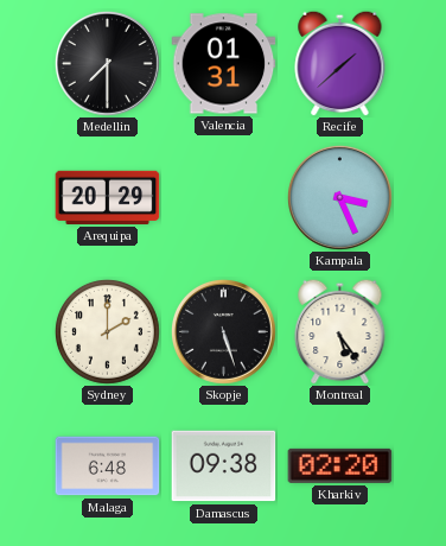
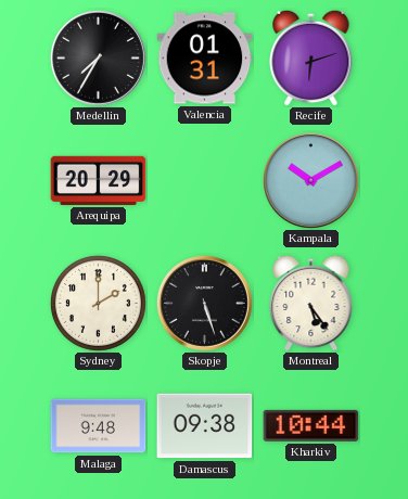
Medellin: 7:30 -> 7:35
Recife: 1:38 -> 6:12
Kampala: 3:26 -> 10:10
Malaga: 6:48 -> 9:48
Kharkiv: 02:20 -> 10:44
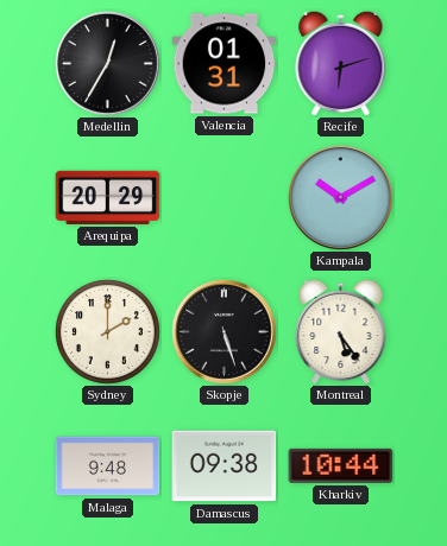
Medellin: 7:35 -> 12:35
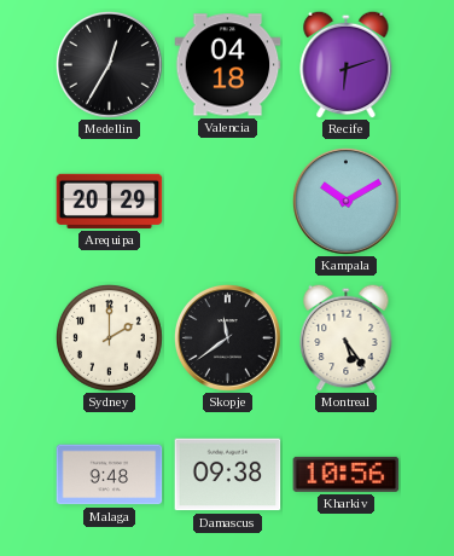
Valencia: 01:31 -> 04:18
Skopje: 5:27 -> 11:39
Kharkiv: 10:44 -> 10:56
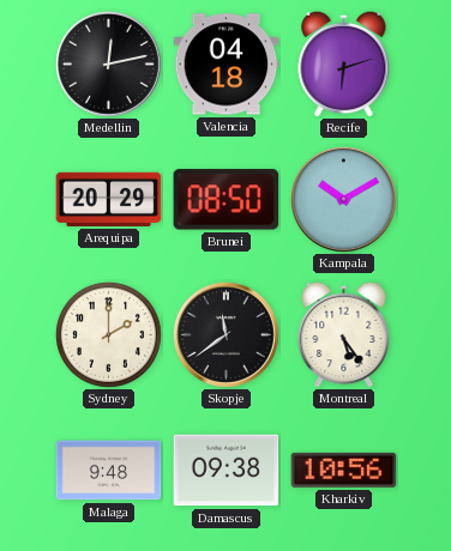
Medellin: 12:35 -> 12:13
Brunei: none -> 08:50
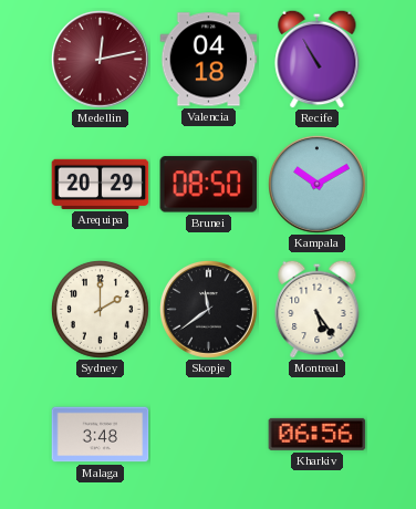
Medellin dial: black -> burgundy
Recife: 6:12 -> 10:55
Malaga: 9:48 -> 3:48
Damascus: 09:38 -> none
Kharkiv: 10:56 -> 06:56
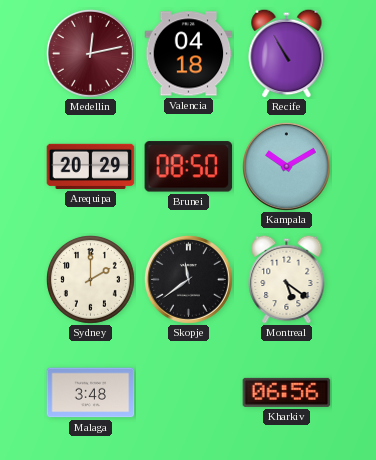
Montreal: 5:24 -> 5:21
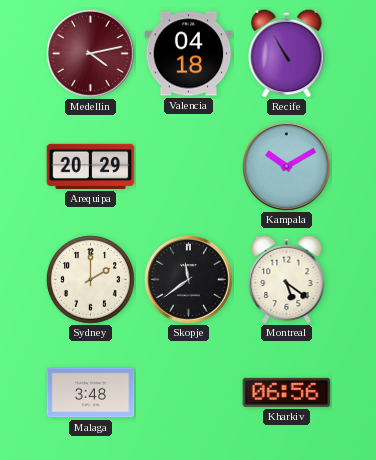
Medellin: 12:13 -> 4:13
Brunei: 08:50 -> none
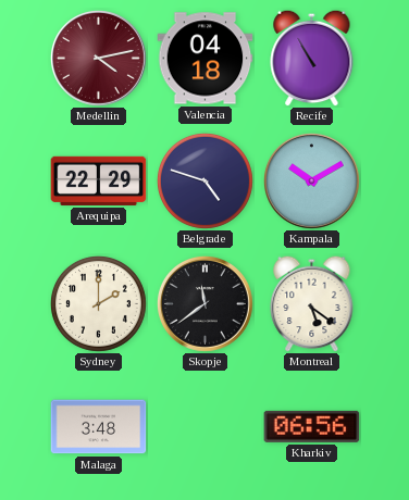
Arequipa: 20:29 -> 22:29
Belgrade: none -> 4:48
